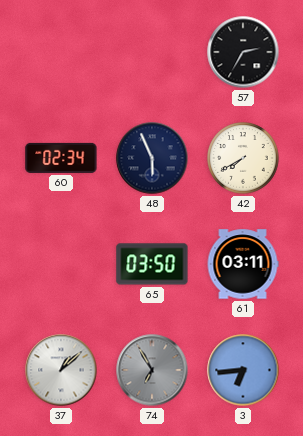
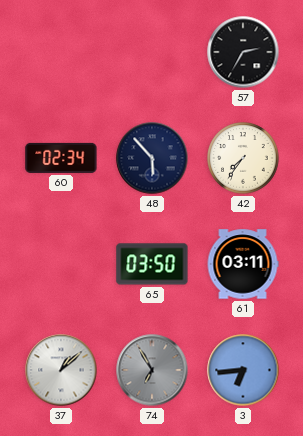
48: 5:56 -> 5:53
42: 7:40 -> 7:36
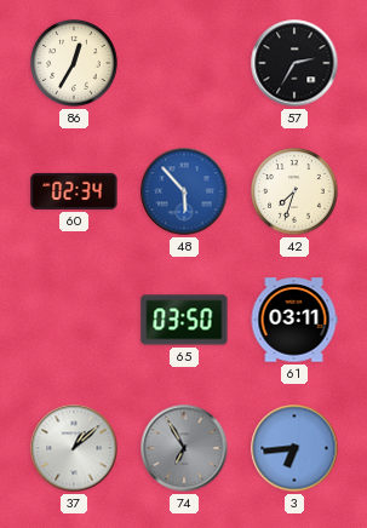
86: none -> 12:35
48 dial: navy -> blue
42: 7:36 -> 7:33
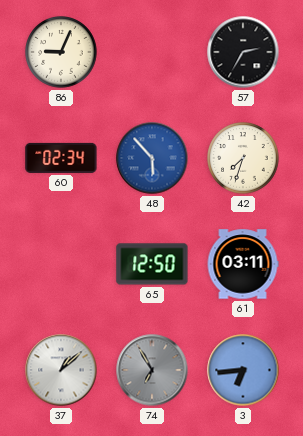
86: 12:35 -> 9:04
65: 03:50 -> 12:50
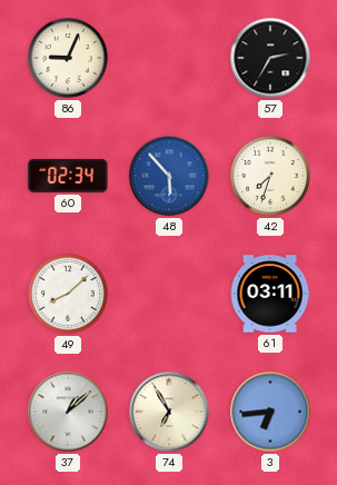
49: none -> 8:08
65: 12:50 -> none
74 dial: grey -> cream
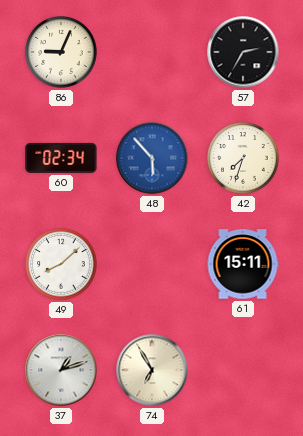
61: 03:11 -> 15:11
37: 1:08 -> 1:12
3: 6:44 -> none
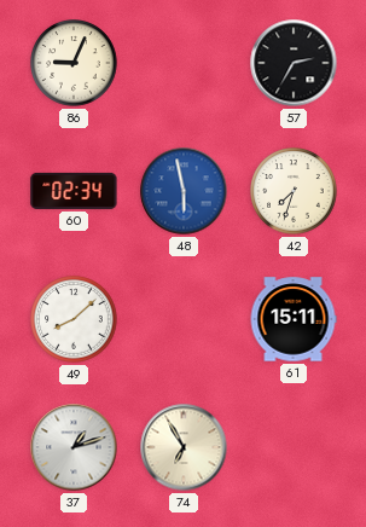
48: 5:53 -> 5:58
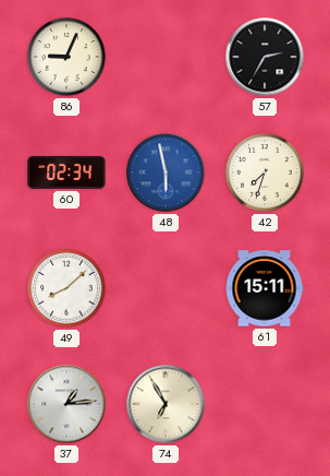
37: 1:12 -> 1:14
